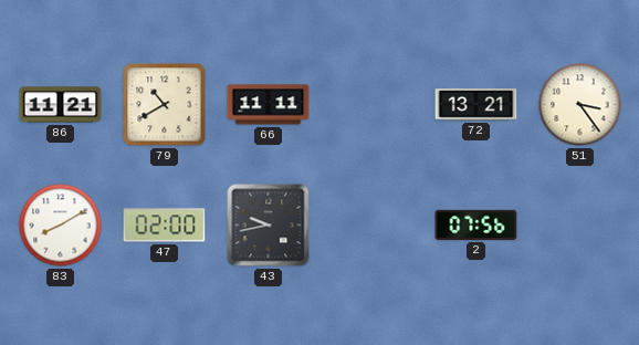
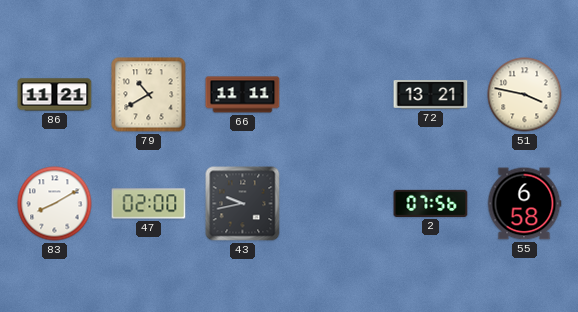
51: 3:24 -> 3:47
55: none -> 6:58
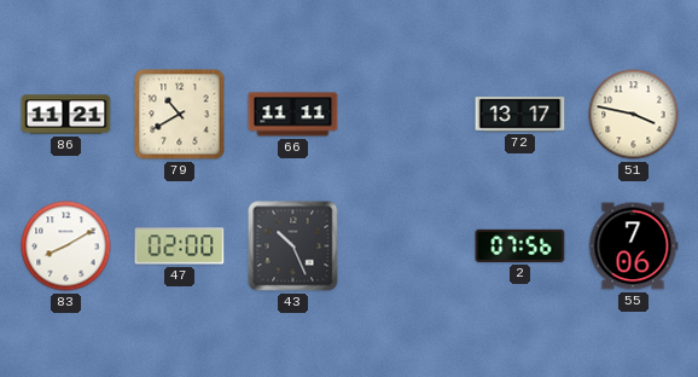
72: 13:21 -> 13:17
43: 9:43 -> 10:26
55: 6:58 -> 7:06
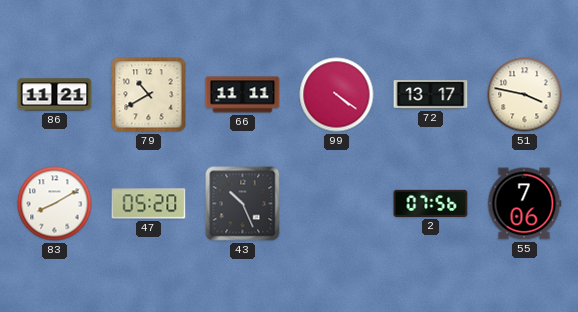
99: none -> 4:21
47: 02:00 -> 05:20
